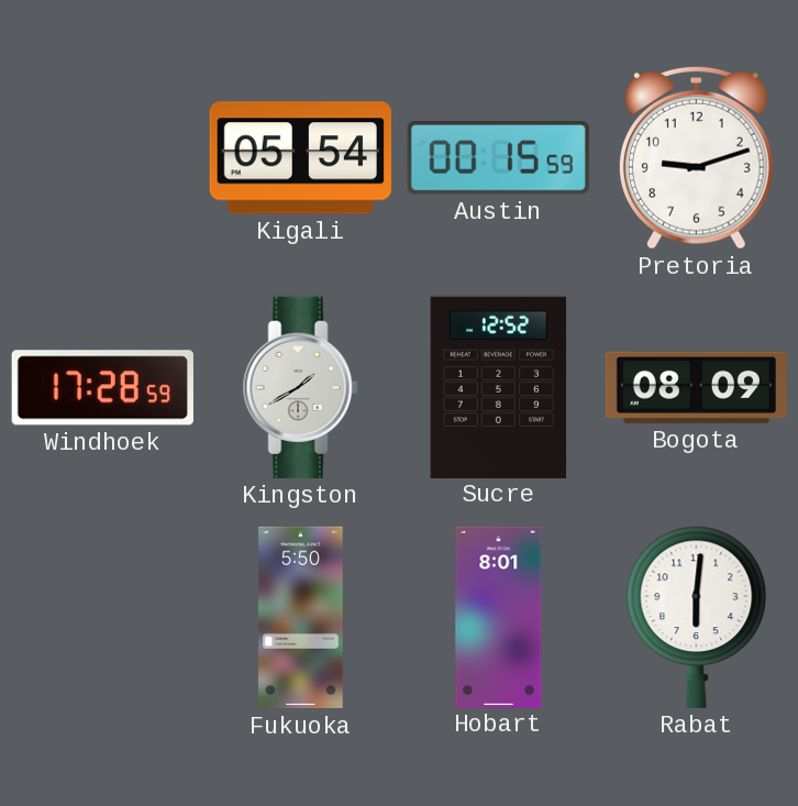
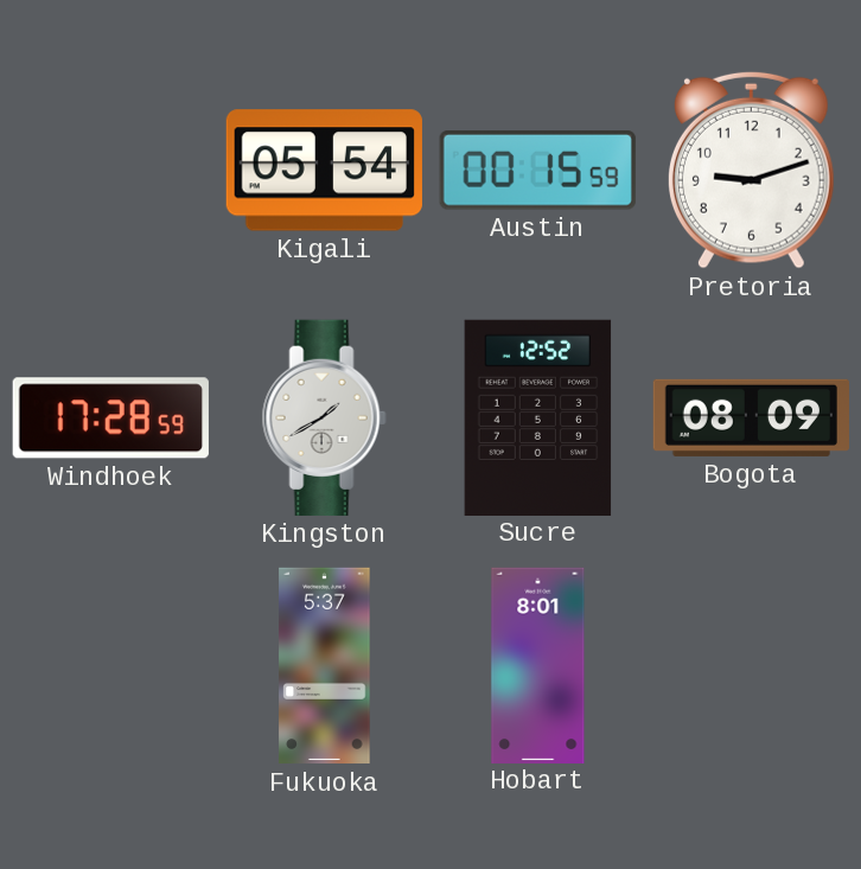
Fukuoka: 5:50 -> 5:37
Rabat: 6:01 -> none
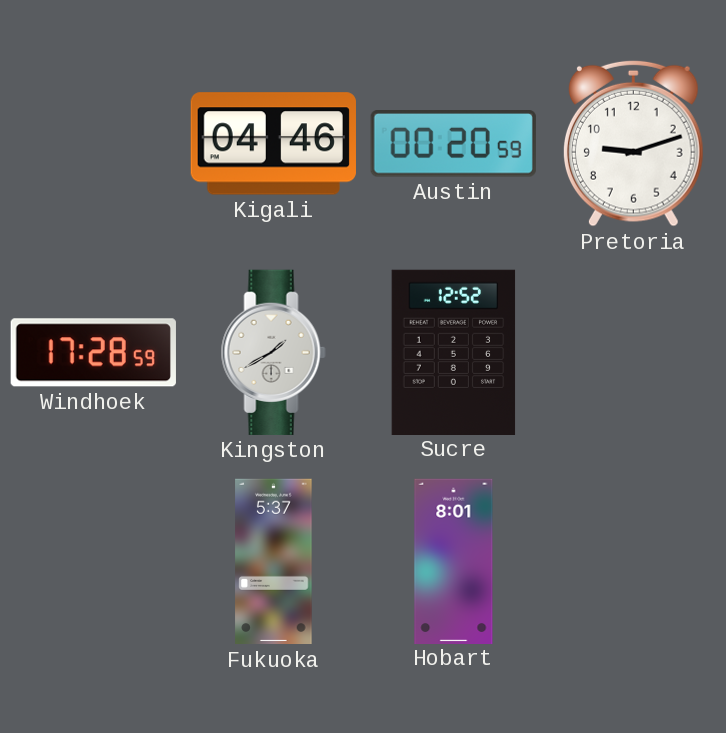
Kigali: 05:54 -> 04:46
Austin: 00:15 -> 00:20
Bogota: 08:09 -> none
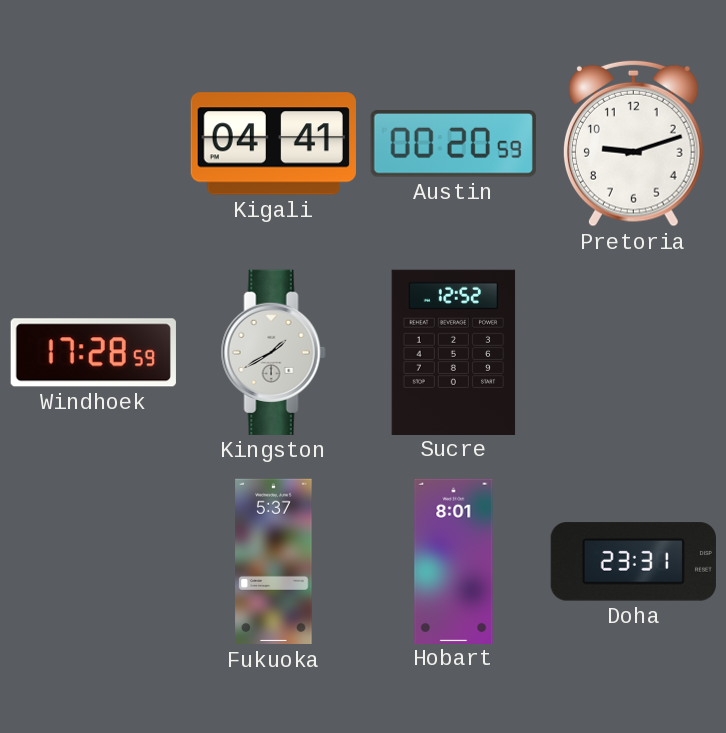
Kigali: 04:46 -> 04:41
Doha: none -> 23:31
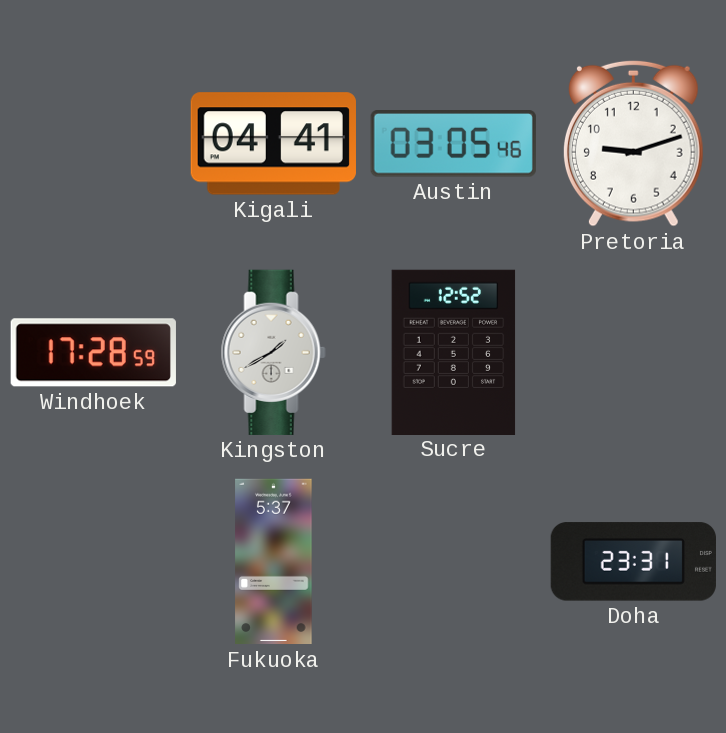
Austin: 00:20 -> 03:05
Hobart: 8:01 -> none
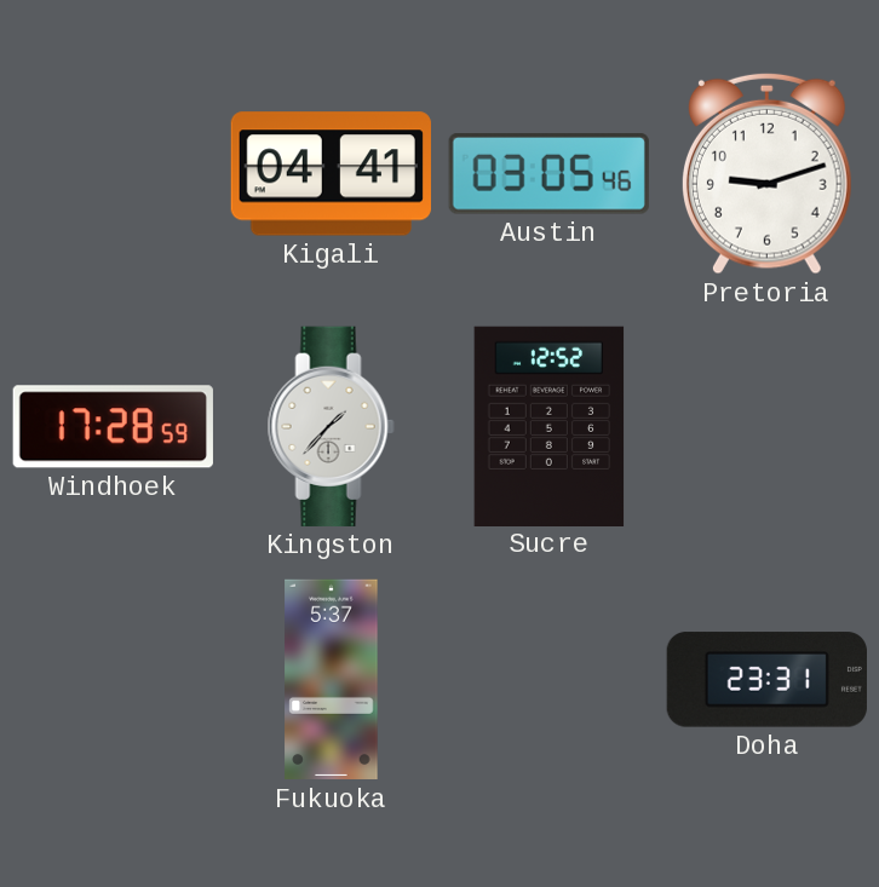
Kingston: 1:40 -> 1:37
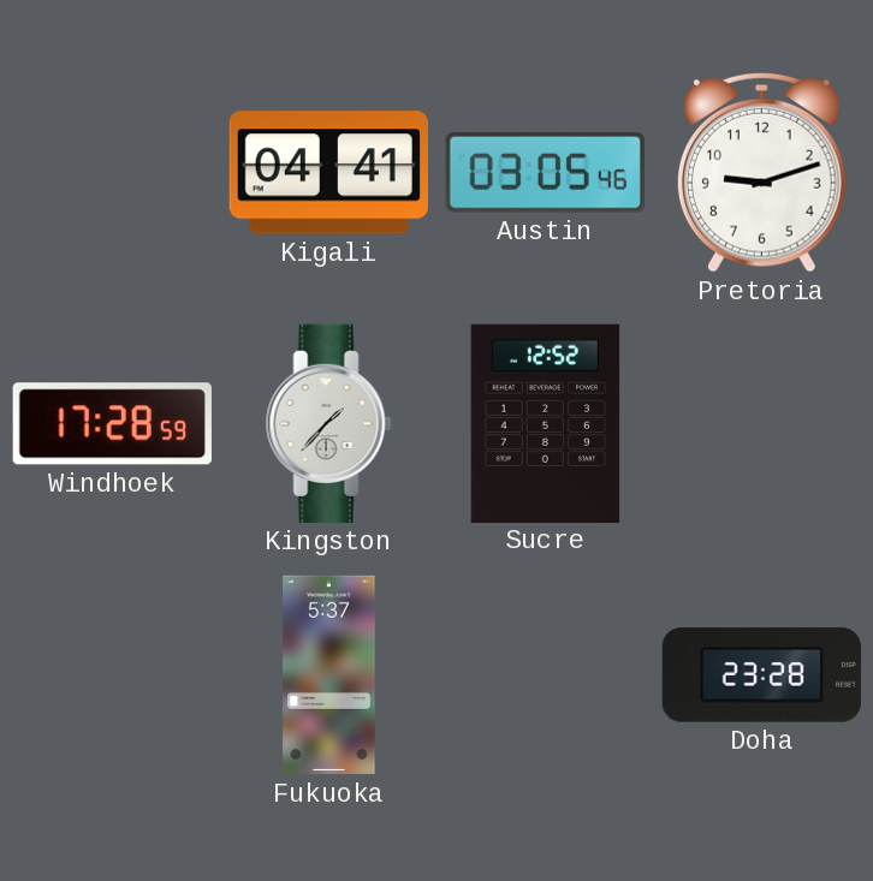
Doha: 23:31 -> 23:28
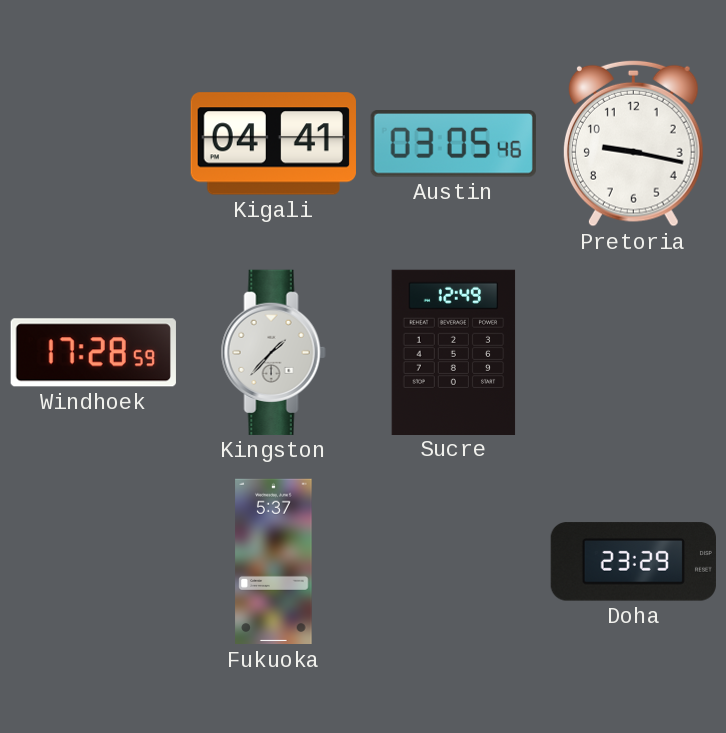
Pretoria: 9:12 -> 9:17
Sucre: 12:52 -> 12:49
Doha: 23:28 -> 23:29
